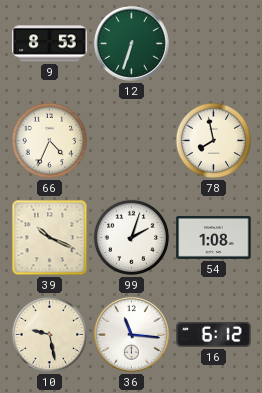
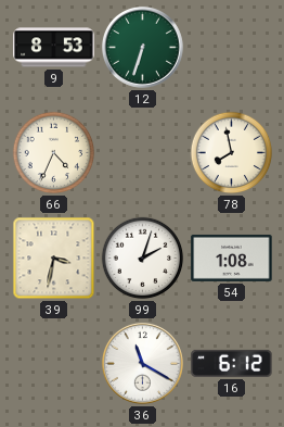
39: 10:19 -> 3:32
10: 9:28 -> none
36: 11:16 -> 11:20
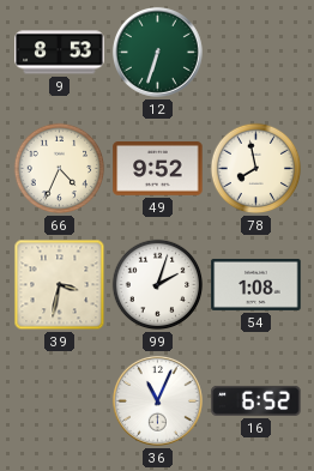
49: none -> 9:52
36: 11:20 -> 11:04
16: 6:12 -> 6:52
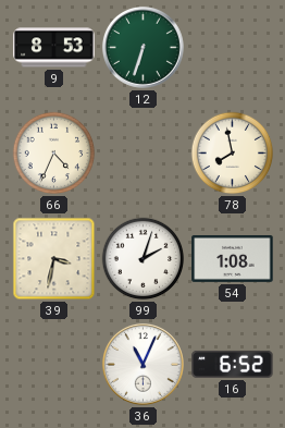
49: 9:52 -> none
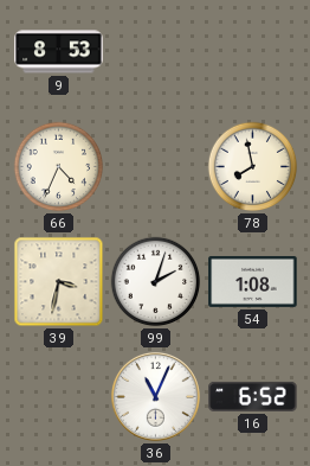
12: 6:33 -> none
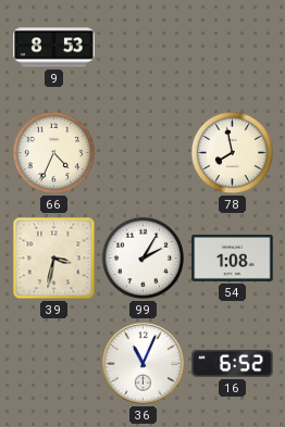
99: 2:03 -> 2:05
